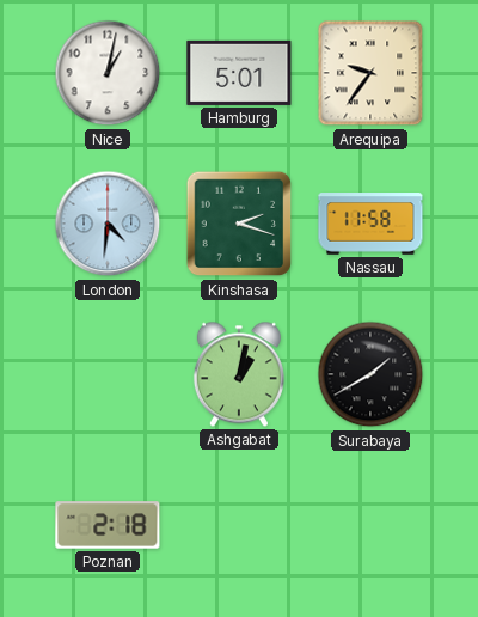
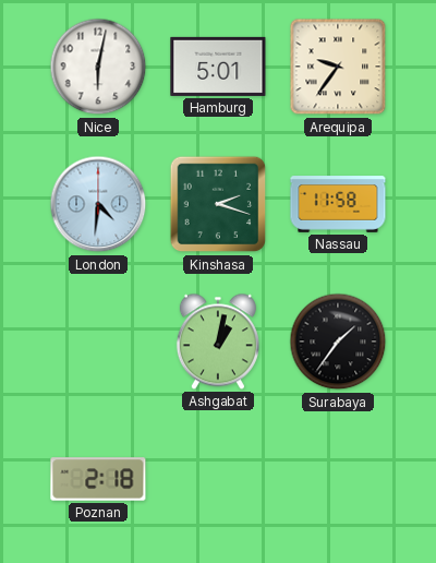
Nice: 1:02 -> 6:02
Surabaya: 1:40 -> 1:36
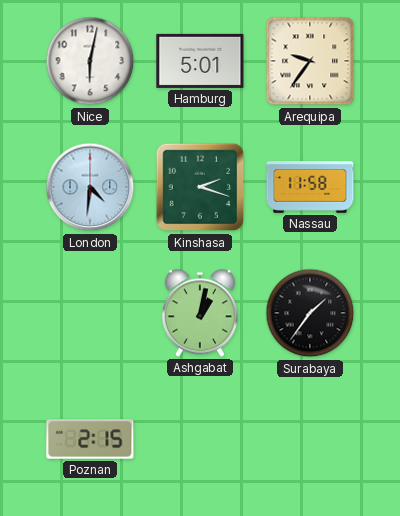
Poznan: 2:18 -> 2:15
